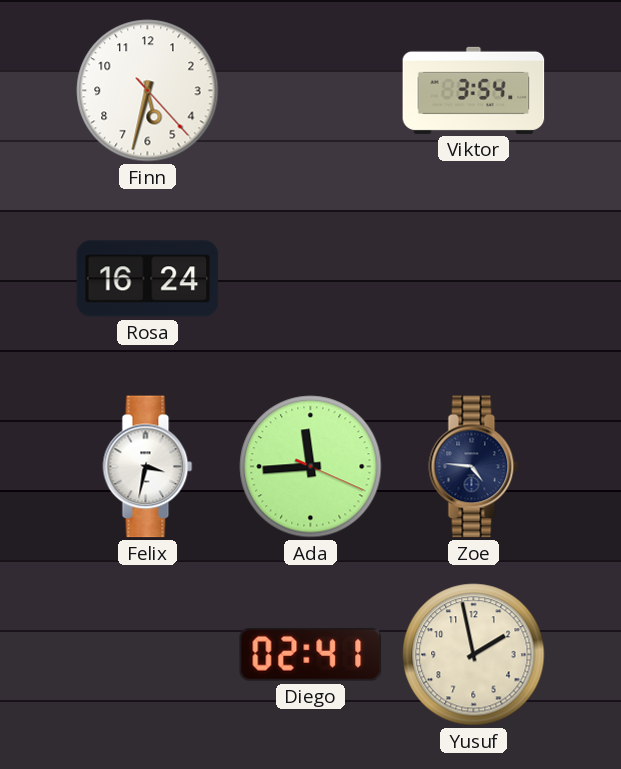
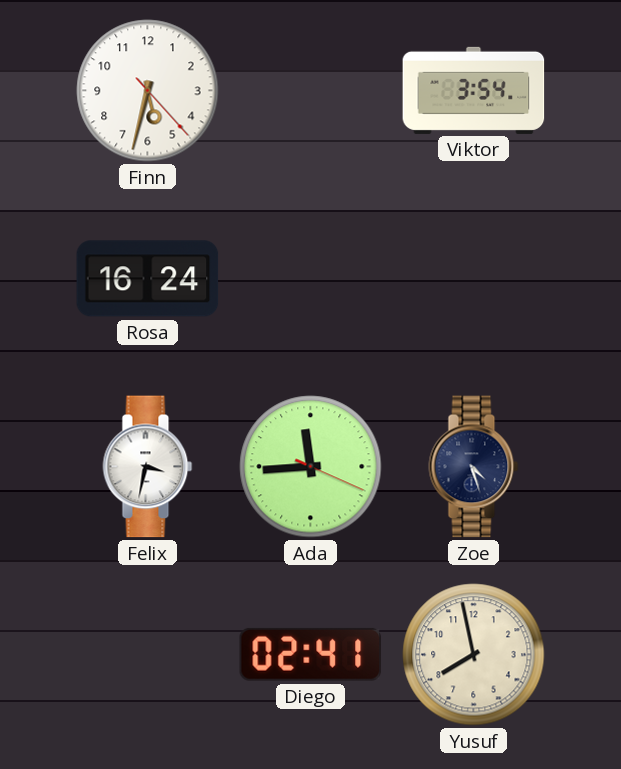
Zoe: 4:46 -> 4:27
Yusuf: 1:58 -> 7:58
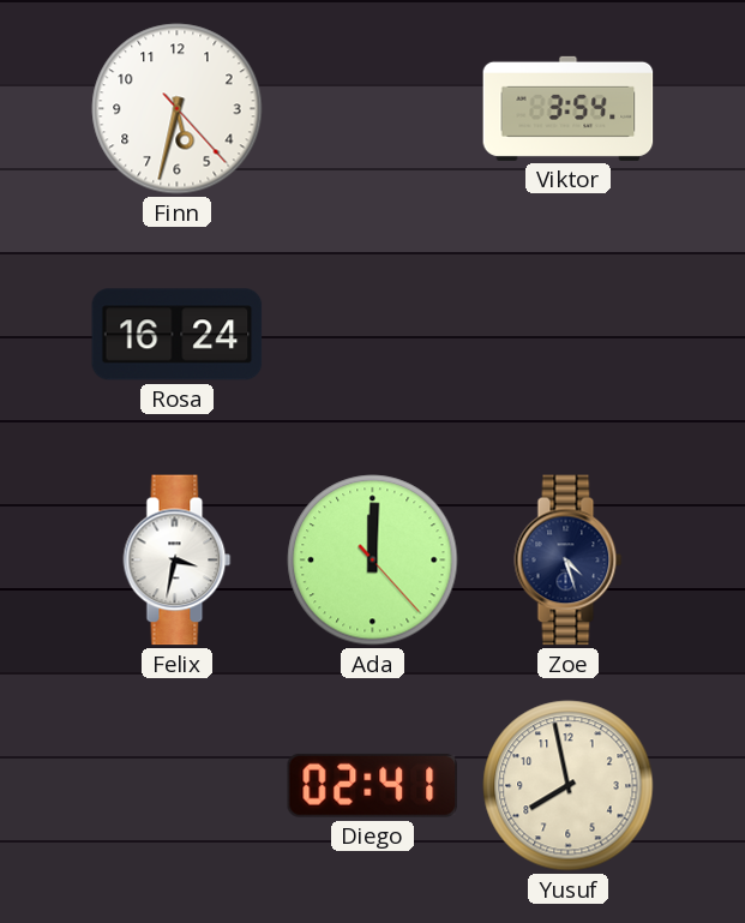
Ada: 11:44 -> 12:00
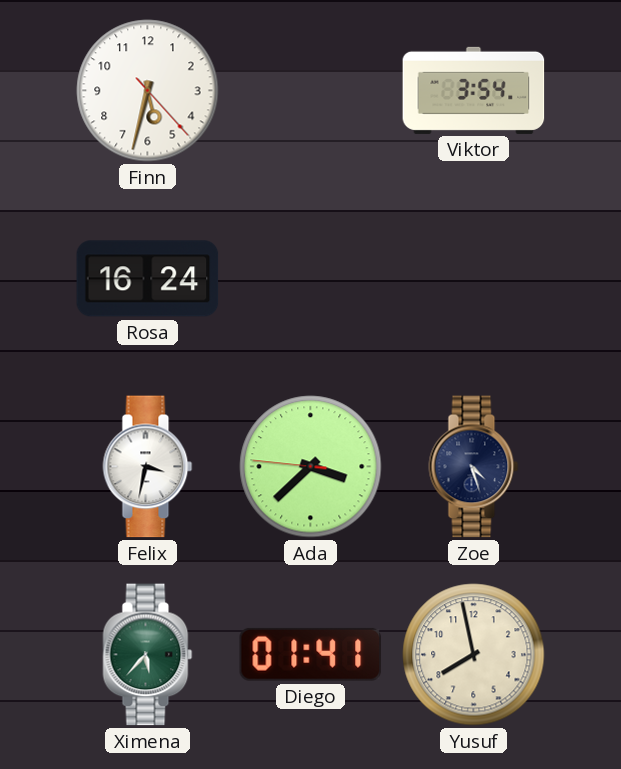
Ada: 12:00 -> 3:37
Ximena: none -> 5:37
Diego: 02:41 -> 01:41
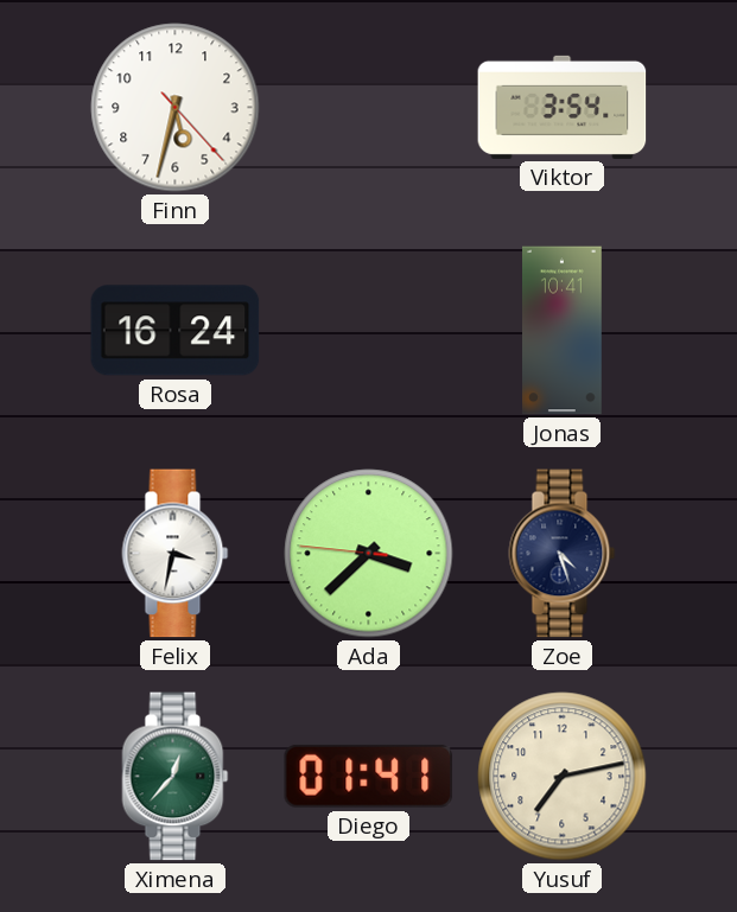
Jonas: none -> 10:41
Ximena: 5:37 -> 12:37
Yusuf: 7:58 -> 7:13
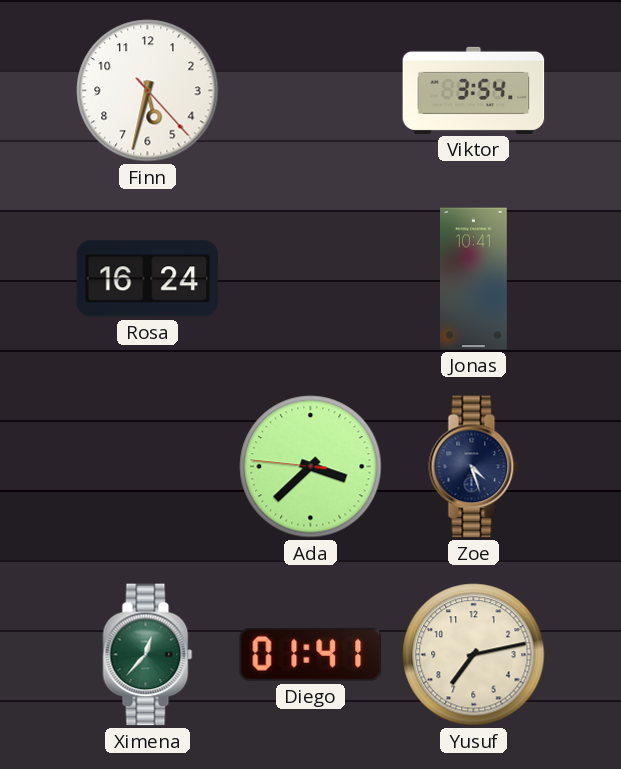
Felix: 3:32 -> none
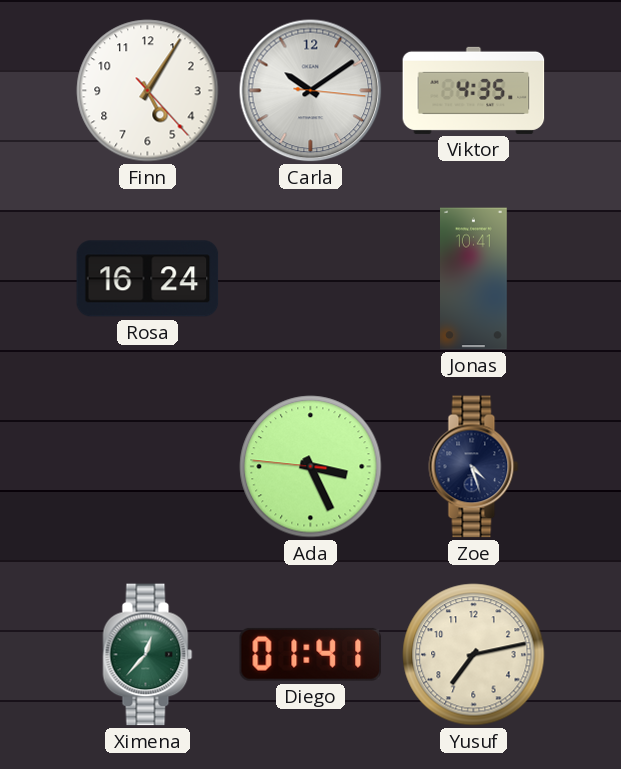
Finn: 5:32 -> 5:05
Carla: none -> 10:09
Viktor: 3:54 -> 4:35
Ada: 3:37 -> 3:25
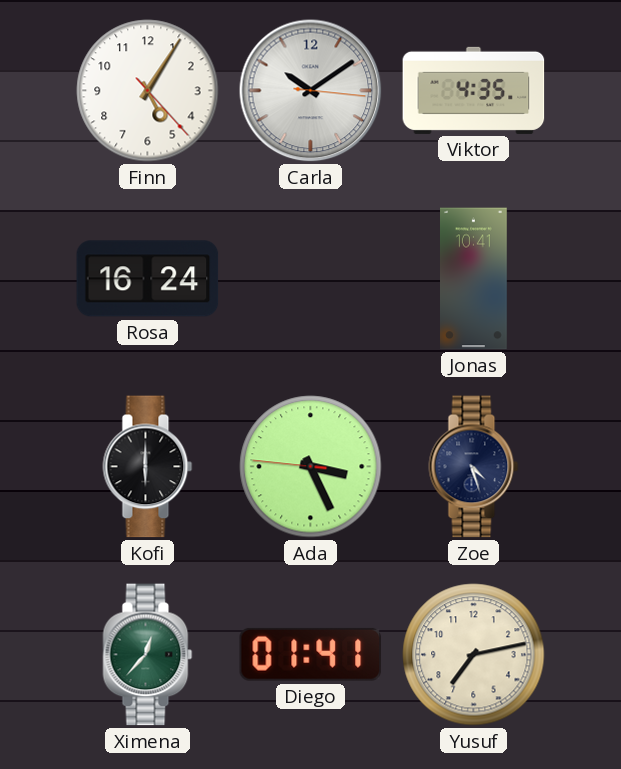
Kofi: none -> 6:00
